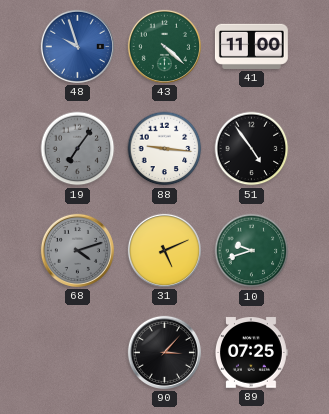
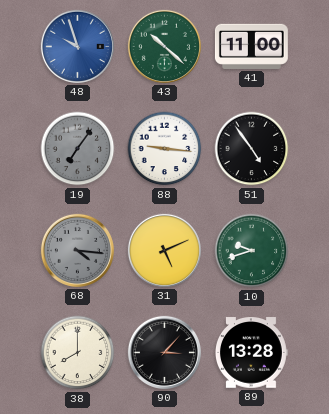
43: 4:22 -> 10:22
68: 4:12 -> 4:16
38: none -> 8:00
89: 07:25 -> 13:28
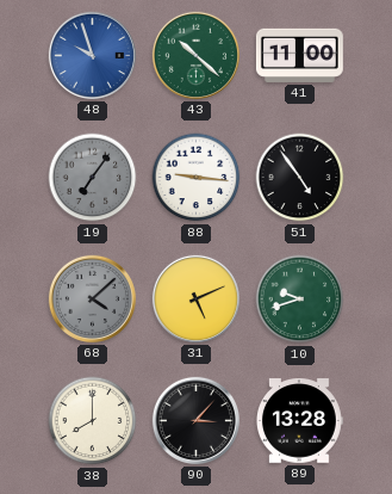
68: 4:16 -> 4:08
